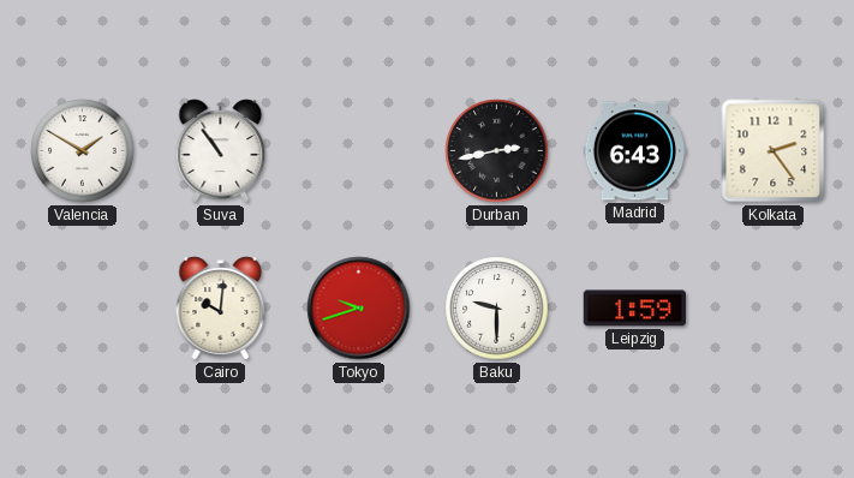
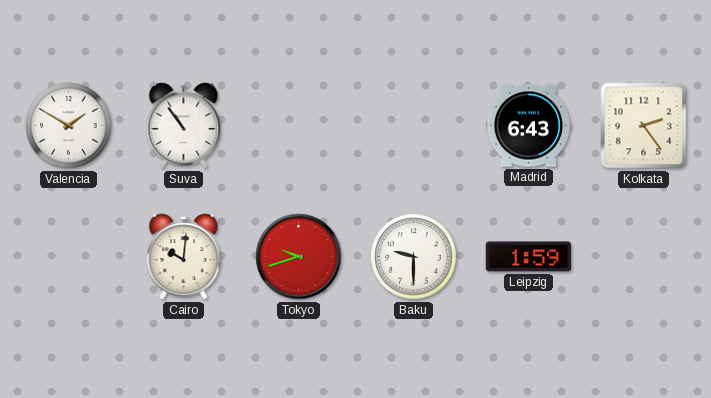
Durban: 2:43 -> none
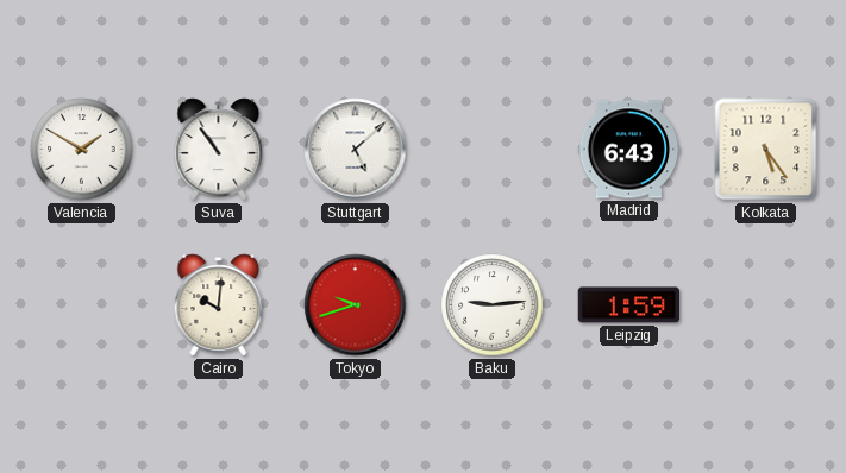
Stuttgart: none -> 5:08
Kolkata: 2:24 -> 5:24
Baku: 9:30 -> 9:14
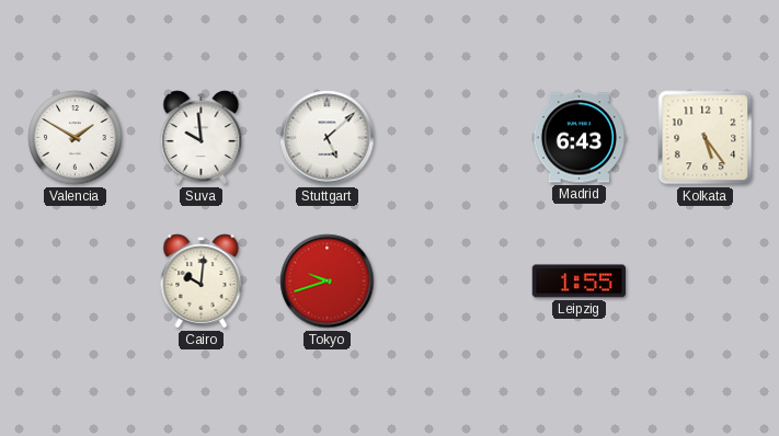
Suva: 10:54 -> 9:59
Baku: 9:14 -> none
Leipzig: 1:59 -> 1:55
